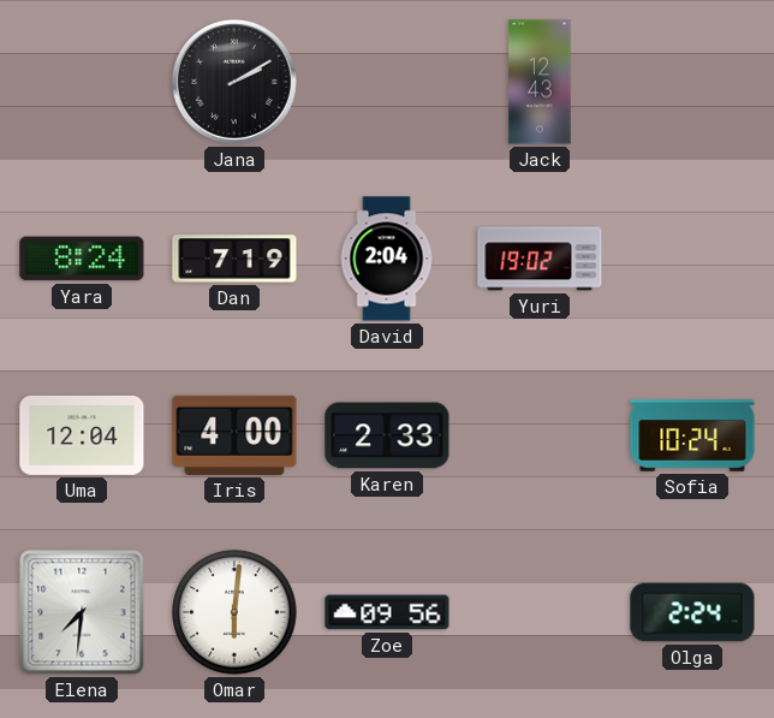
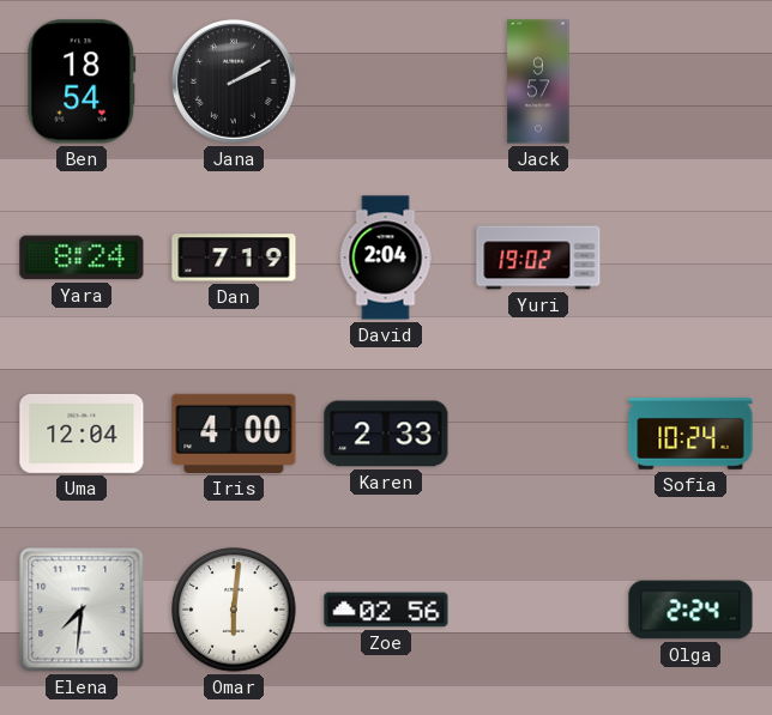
Ben: none -> 18:54
Jack: 12:43 -> 9:57
Zoe: 09:56 -> 02:56
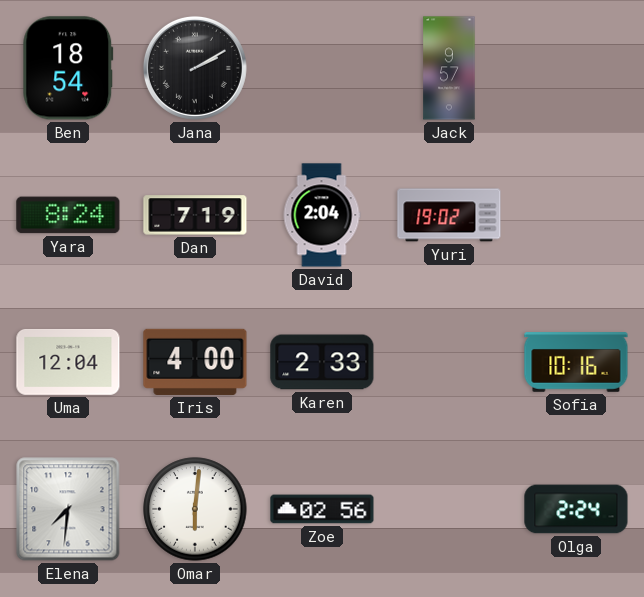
Sofia: 10:24 -> 10:16
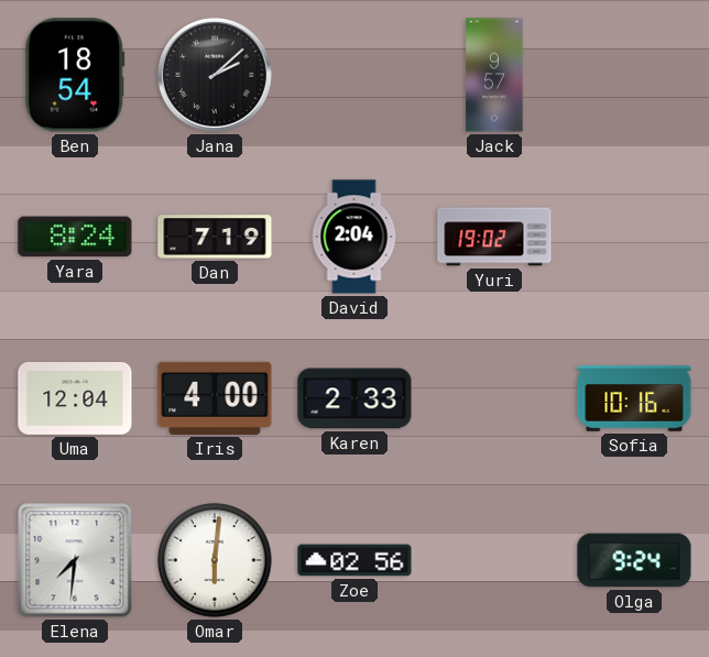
Jana: 2:10 -> 2:08
Olga: 2:24 -> 9:24
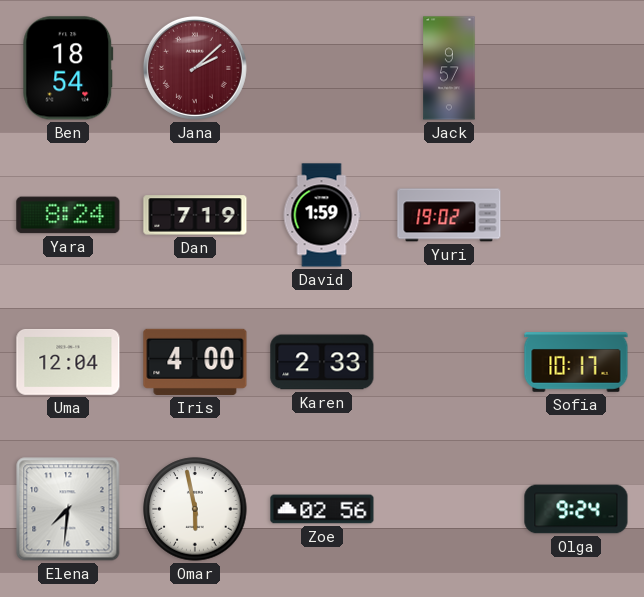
Jana dial: black -> burgundy
David: 2:04 -> 1:59
Sofia: 10:16 -> 10:17
Omar: 6:01 -> 5:58
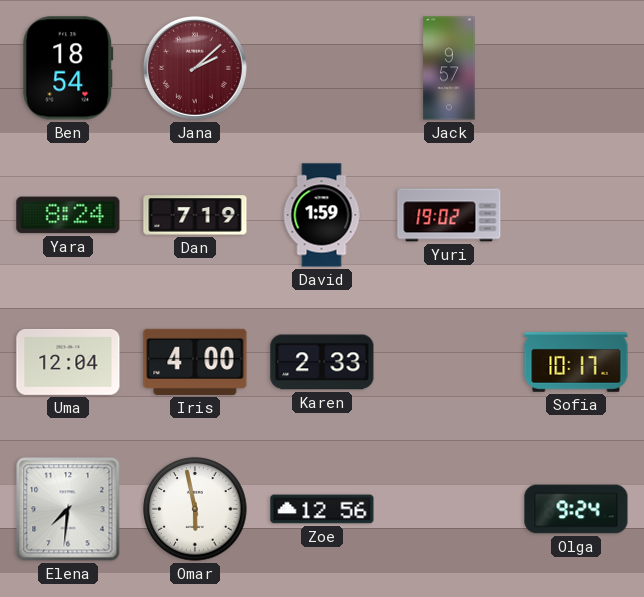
Zoe: 02:56 -> 12:56
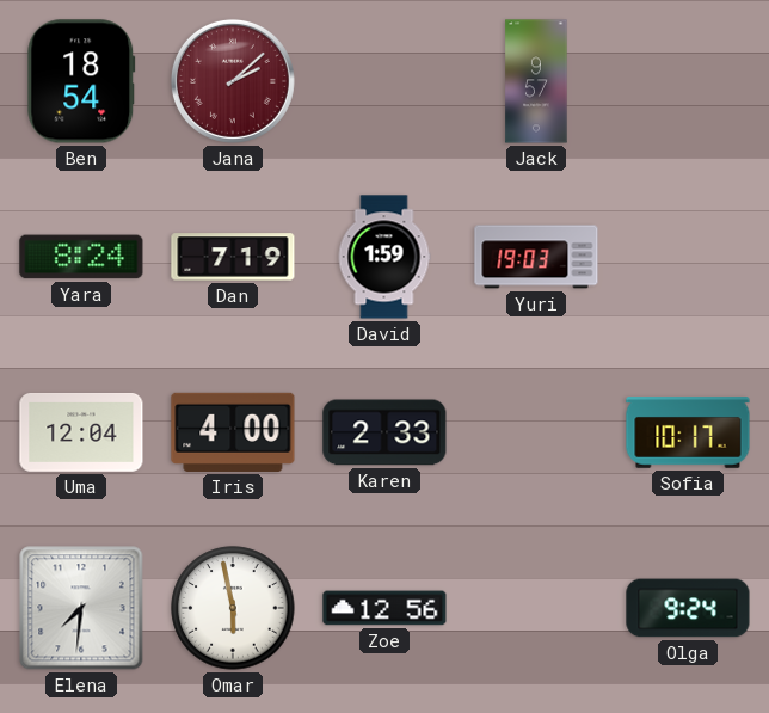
Yuri: 19:02 -> 19:03
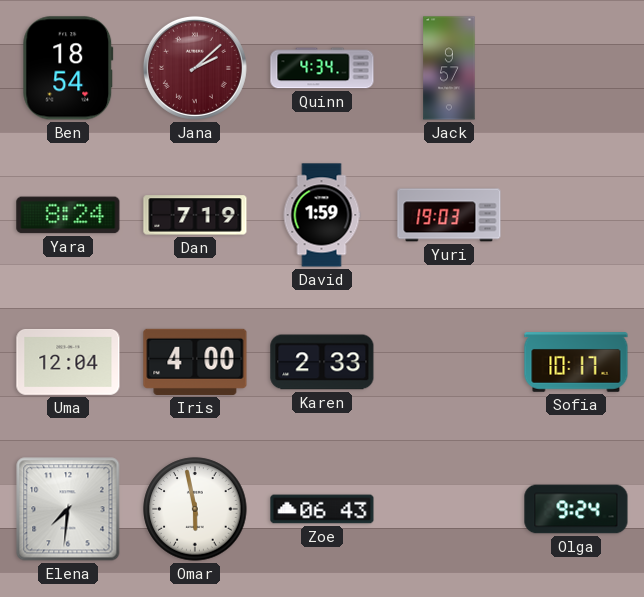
Quinn: none -> 4:34
Zoe: 12:56 -> 06:43
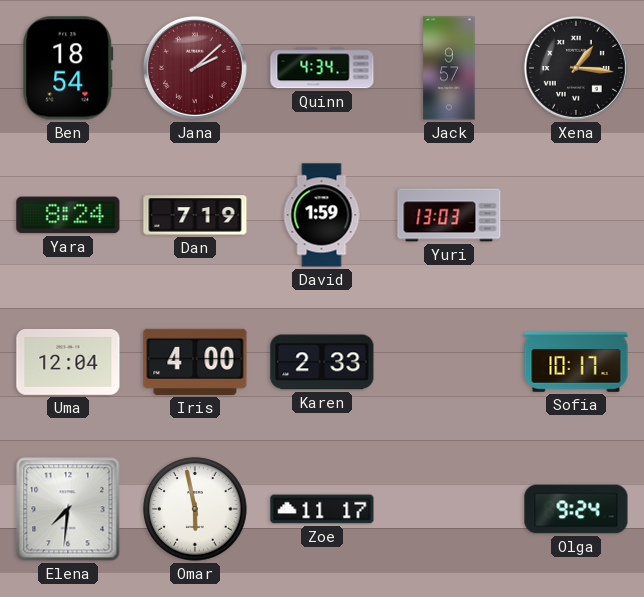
Xena: none -> 1:16
Yuri: 19:03 -> 13:03
Zoe: 06:43 -> 11:17
